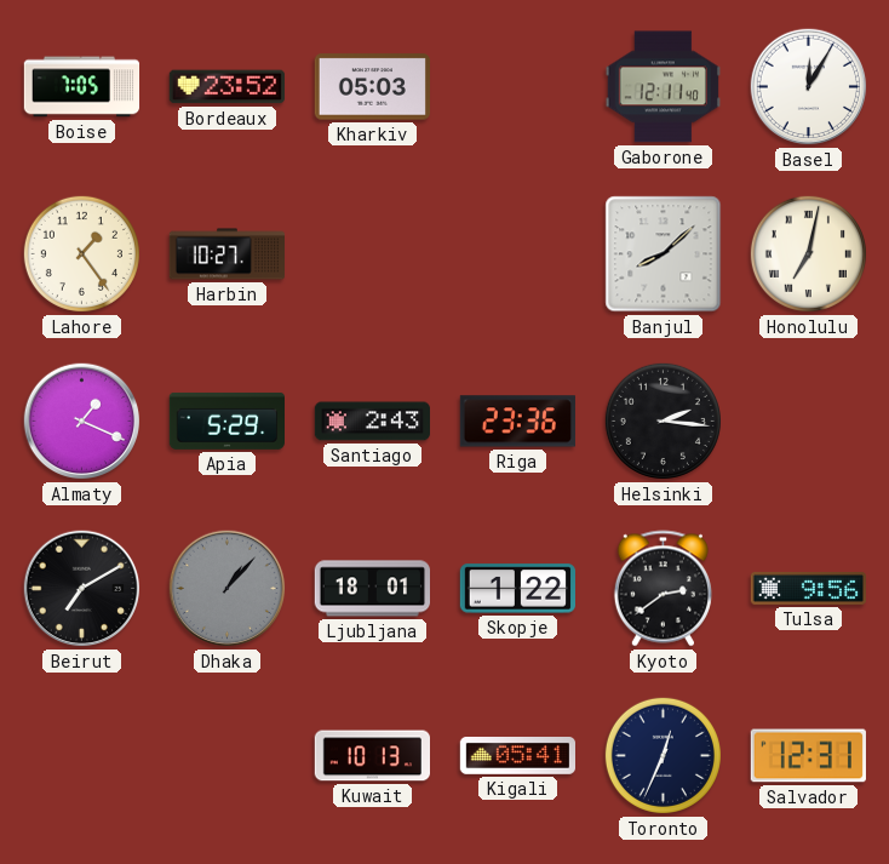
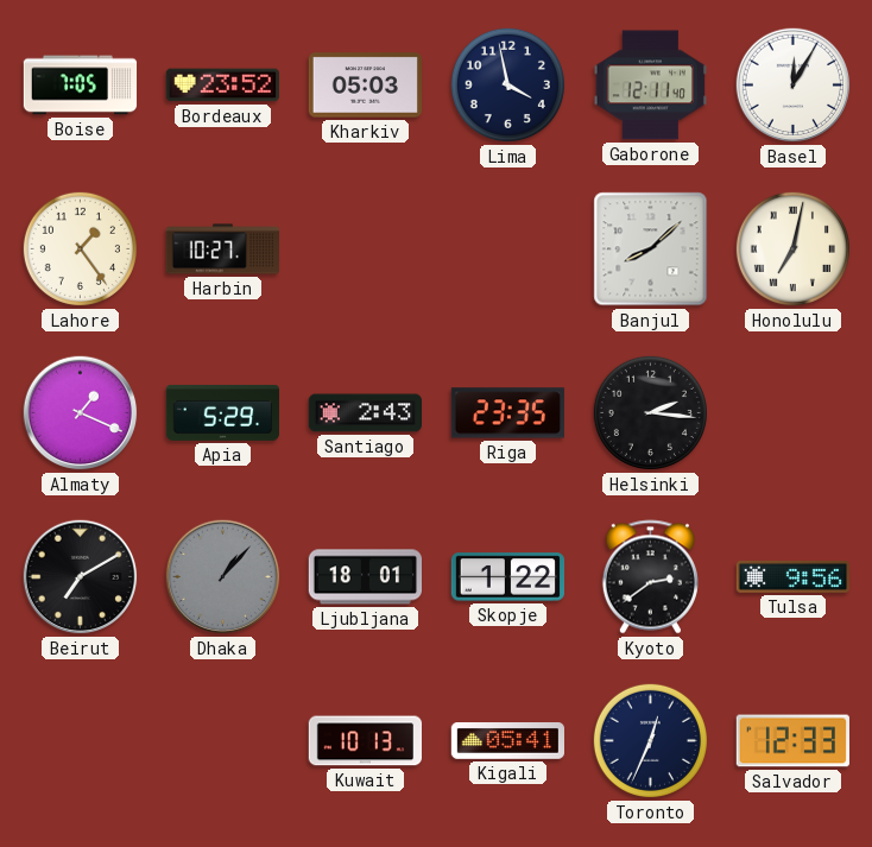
Lima: none -> 3:58
Riga: 23:36 -> 23:35
Salvador: 12:31 -> 12:33
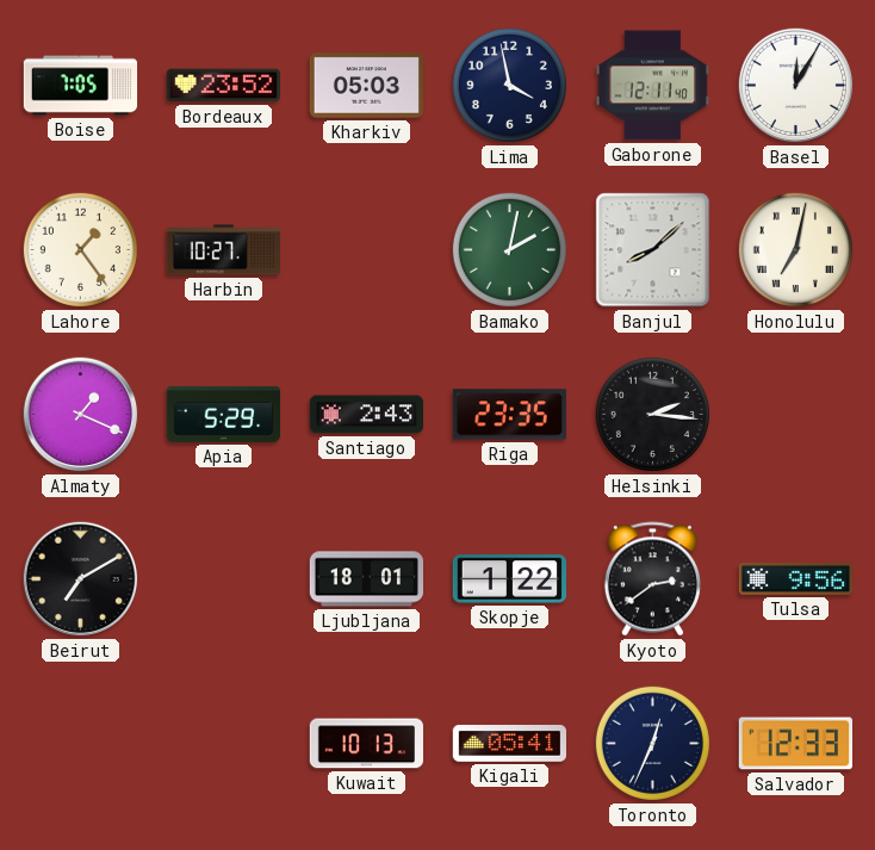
Bamako: none -> 2:02
Dhaka: 1:07 -> none
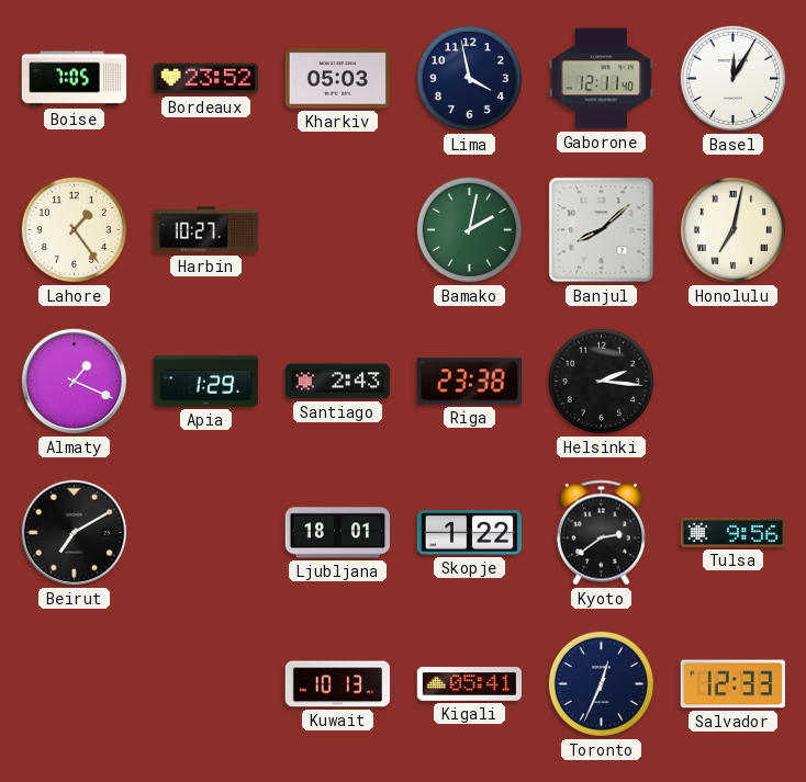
Apia: 5:29 -> 1:29
Riga: 23:35 -> 23:38
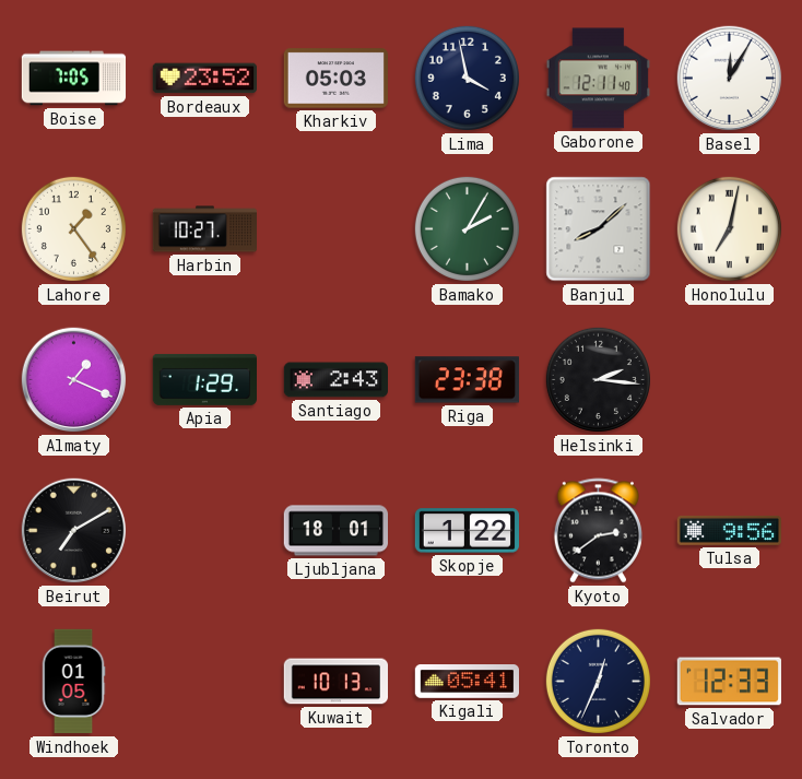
Bamako: 2:02 -> 2:05
Windhoek: none -> 01:05
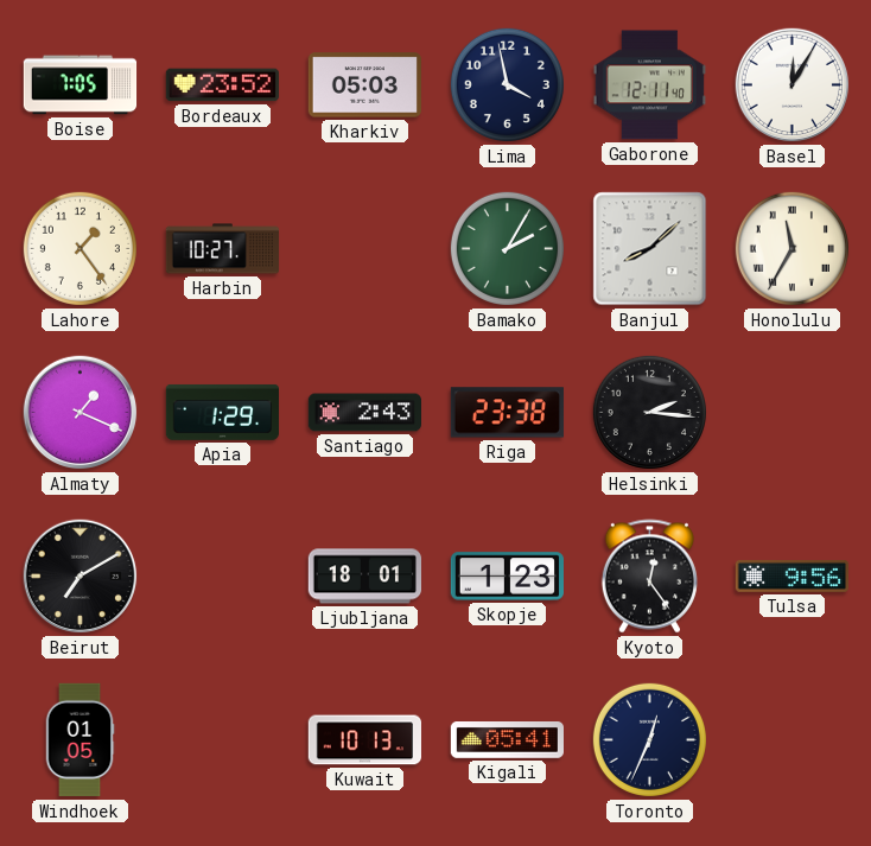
Honolulu: 7:02 -> 11:35
Skopje: 1:22 -> 1:23
Kyoto: 2:39 -> 12:24
Salvador: 12:33 -> none
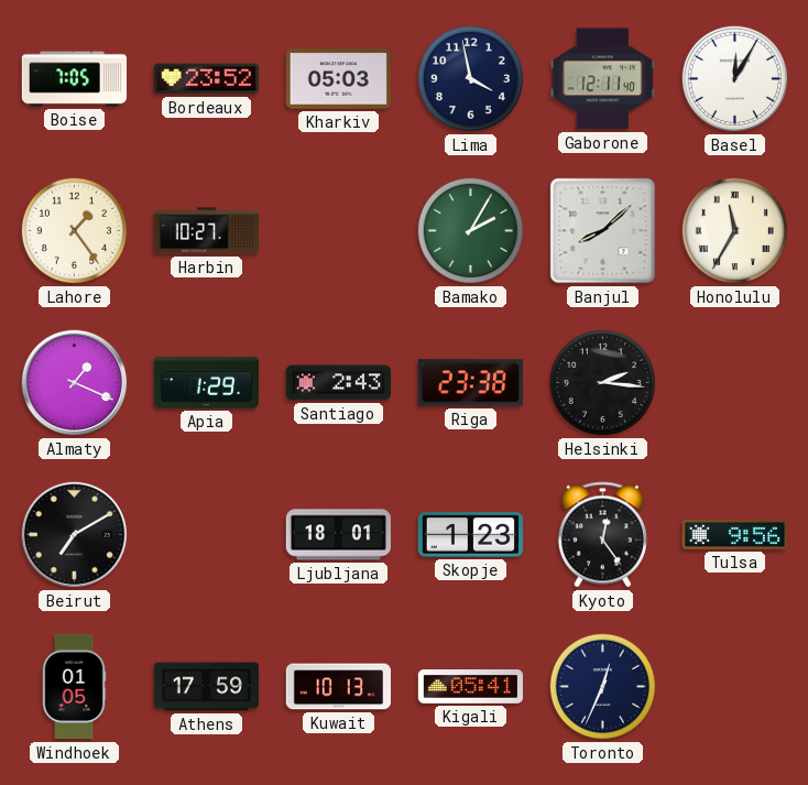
Athens: none -> 17:59
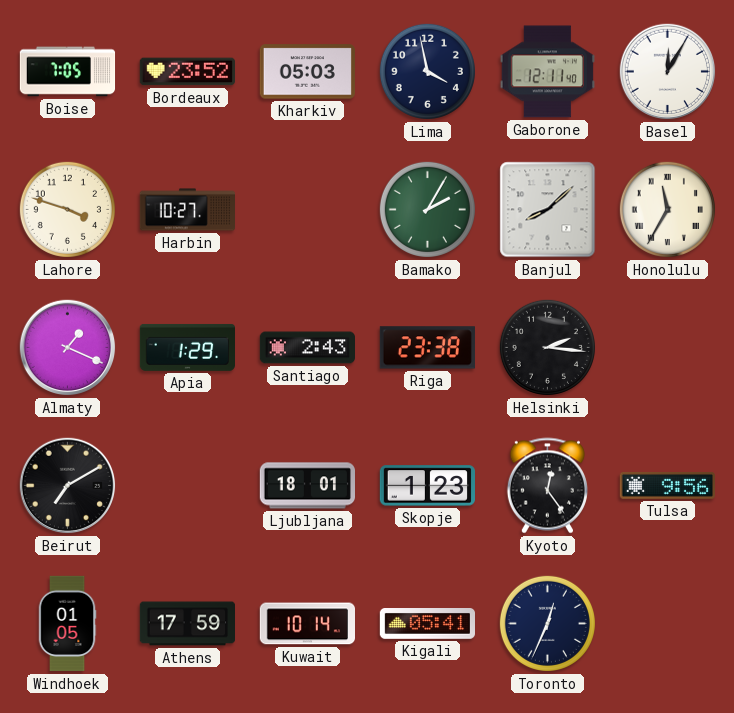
Lahore: 1:24 -> 3:48
Kuwait: 10:13 -> 10:14
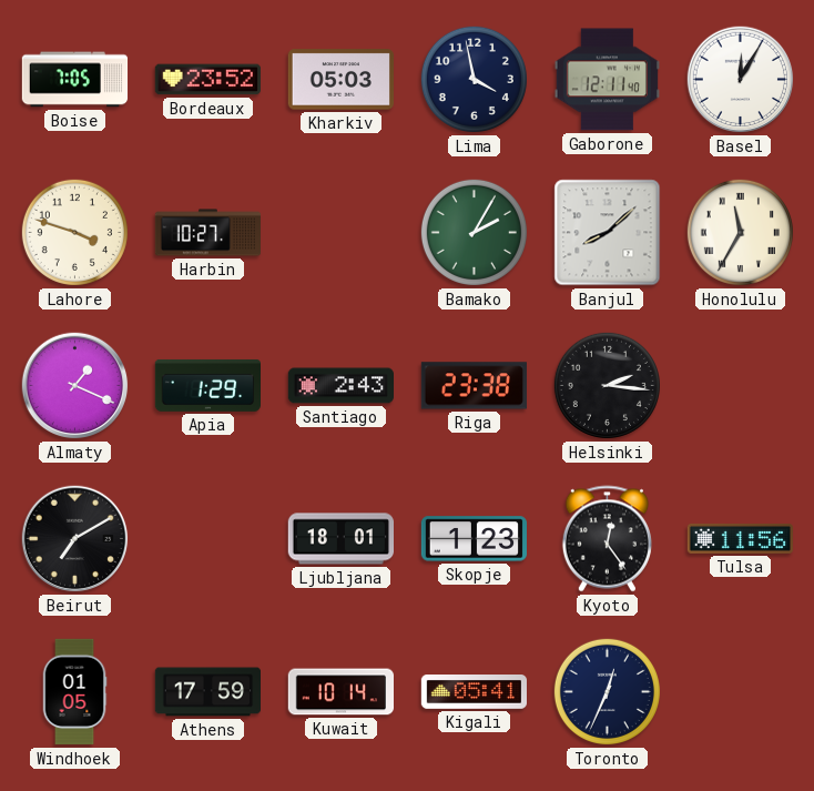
Tulsa: 9:56 -> 11:56
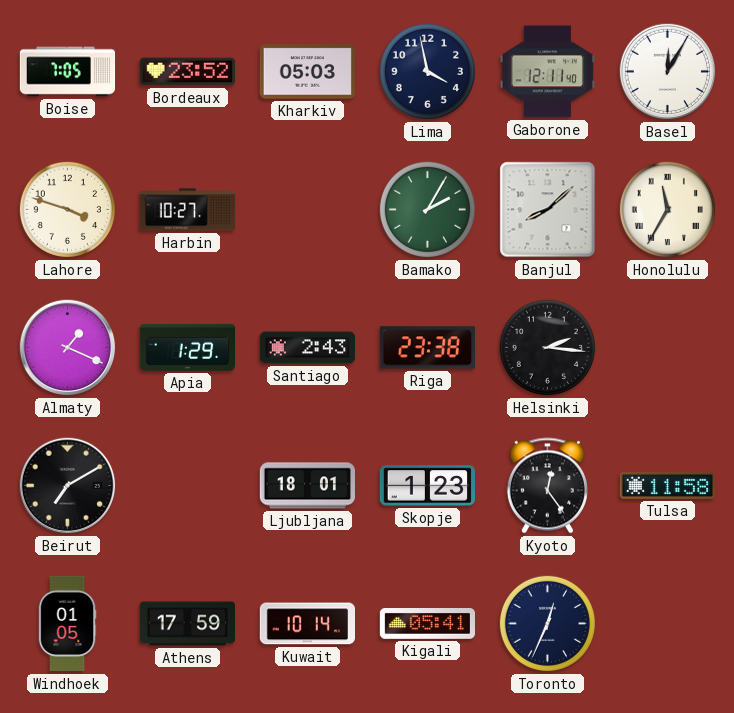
Tulsa: 11:56 -> 11:58
